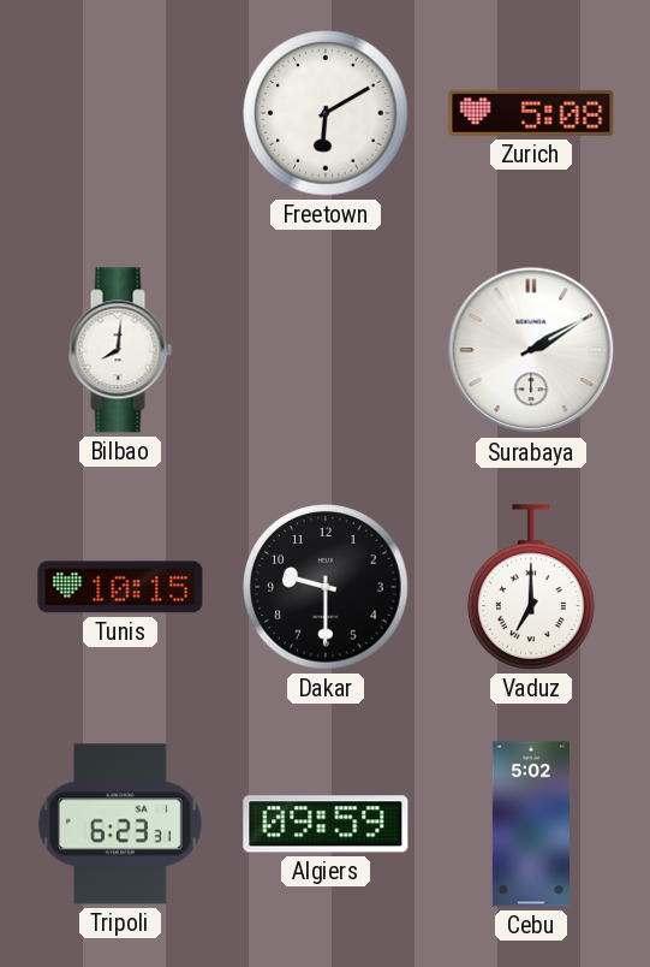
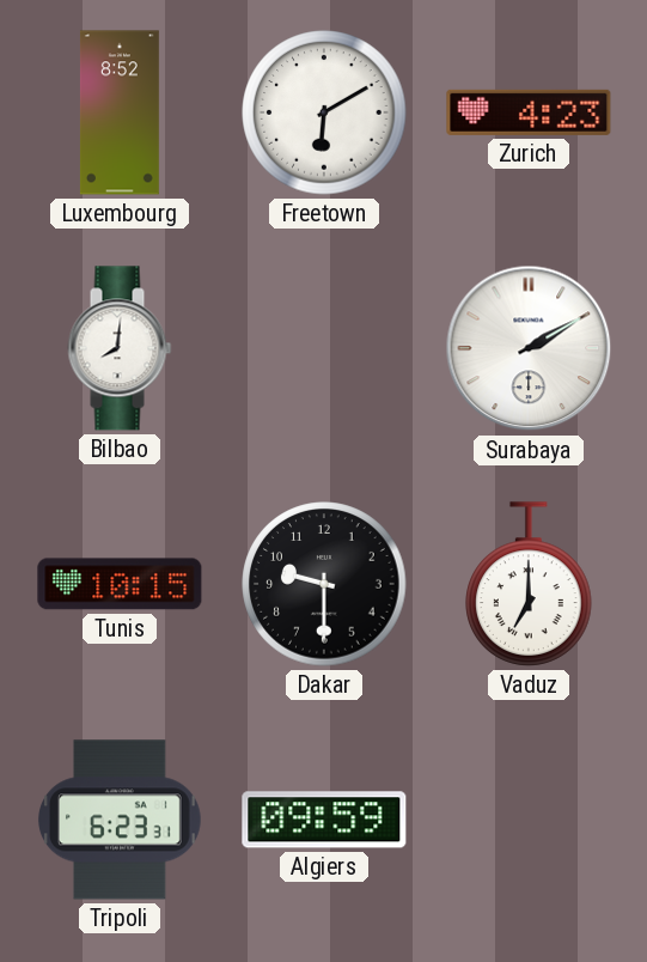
Luxembourg: none -> 8:52
Zurich: 5:08 -> 4:23
Cebu: 5:02 -> none
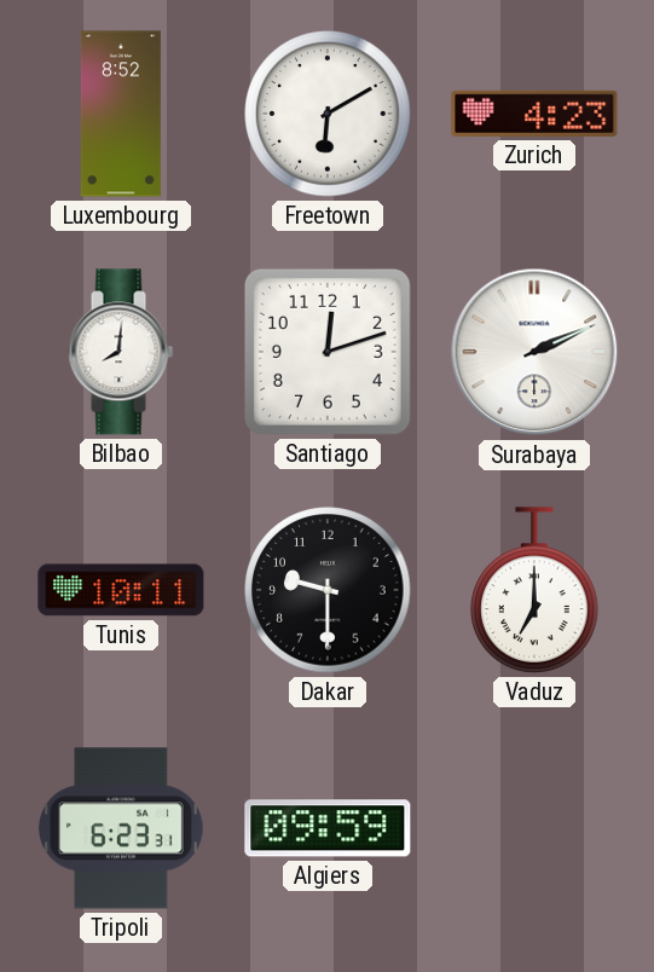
Santiago: none -> 12:12
Surabaya: 2:10 -> 2:11
Tunis: 10:15 -> 10:11
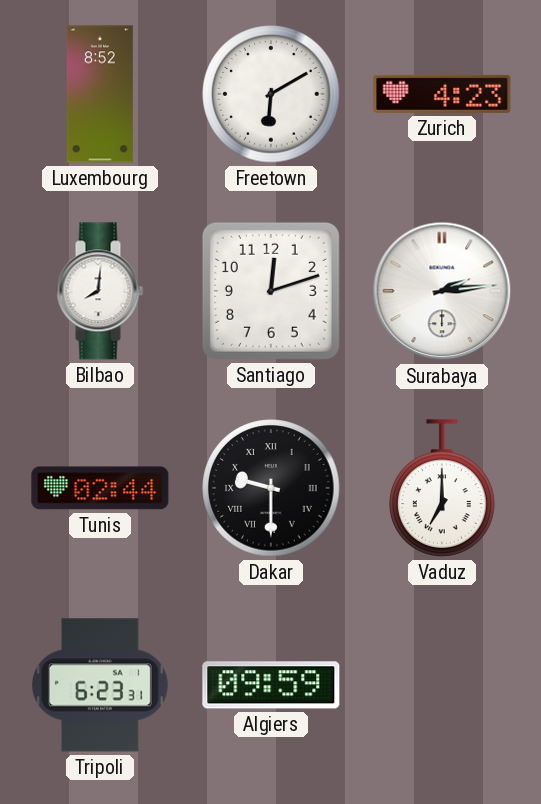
Surabaya: 2:11 -> 2:14
Tunis: 10:11 -> 02:44
Dakar numerals: Arabic -> Roman
